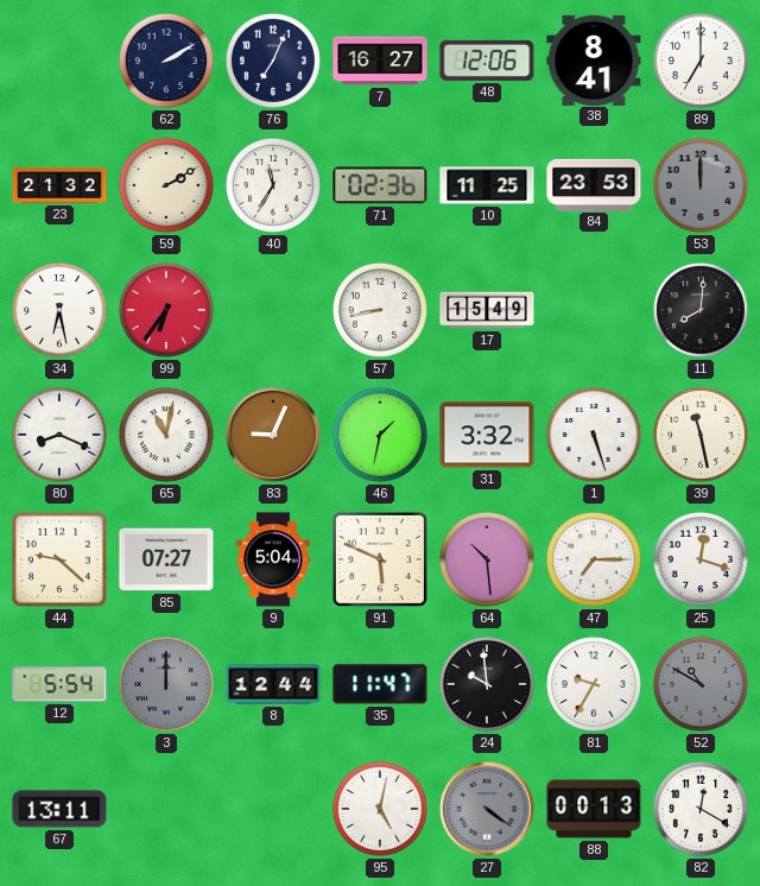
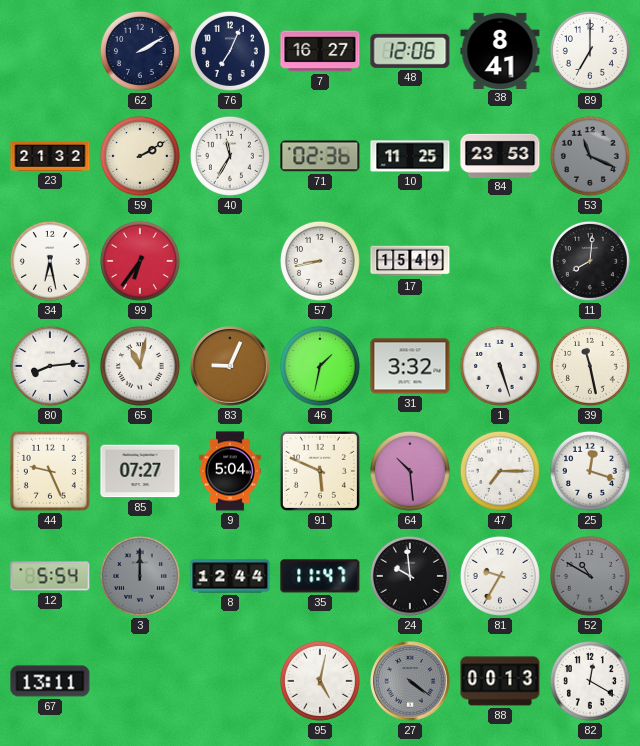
53: 12:00 -> 11:19
80: 8:19 -> 8:14
44: 9:22 -> 9:26
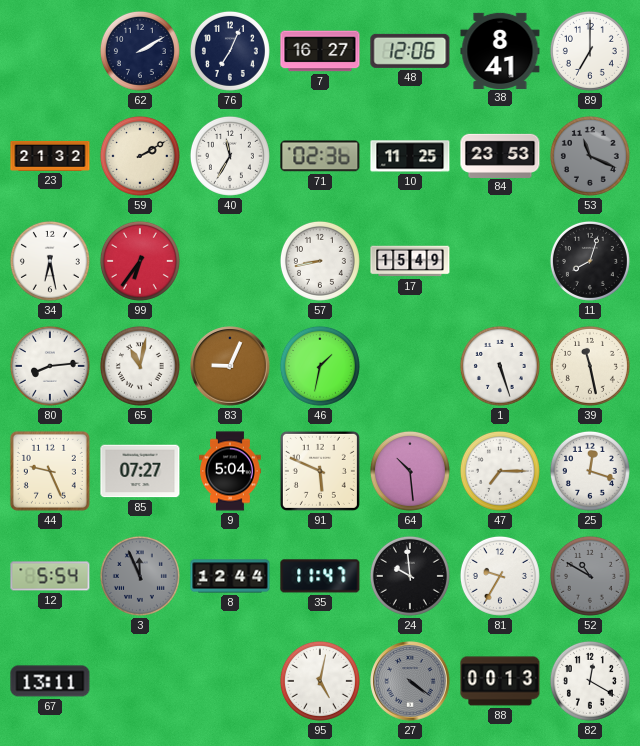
11: 8:01 -> 8:03
31: 3:32 -> none
3: 12:00 -> 11:56
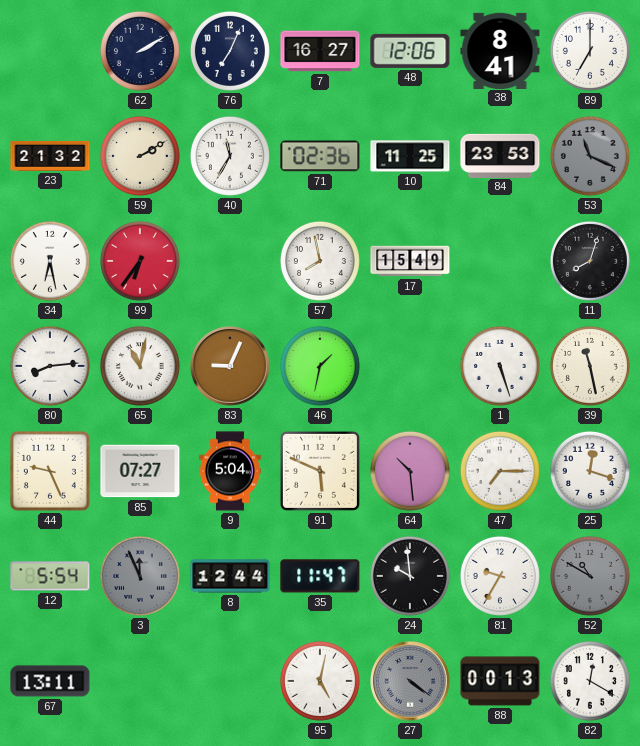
57: 8:43 -> 7:58
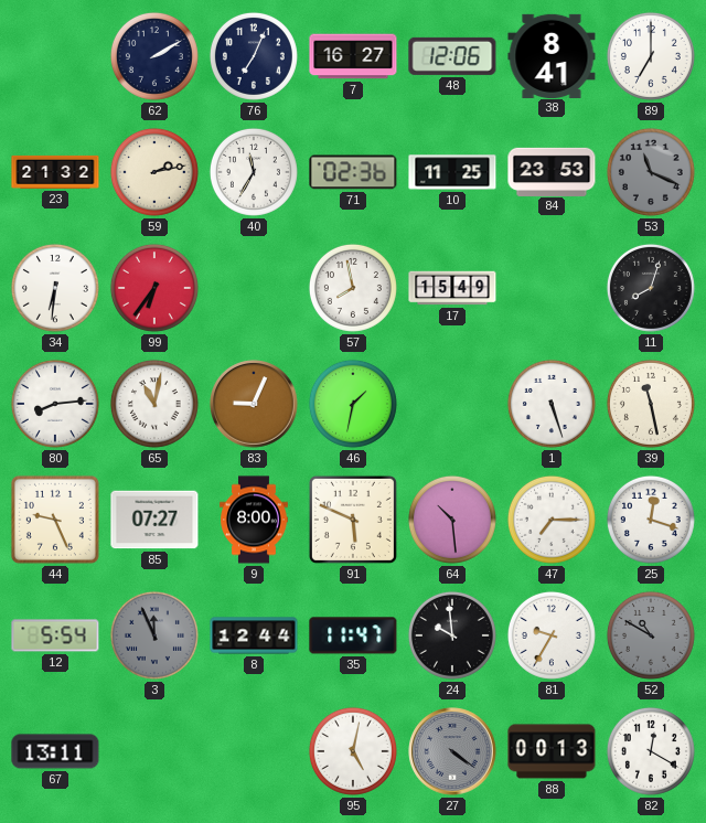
59: 2:10 -> 2:13
34: 6:28 -> 6:31
9: 5:04 -> 8:00
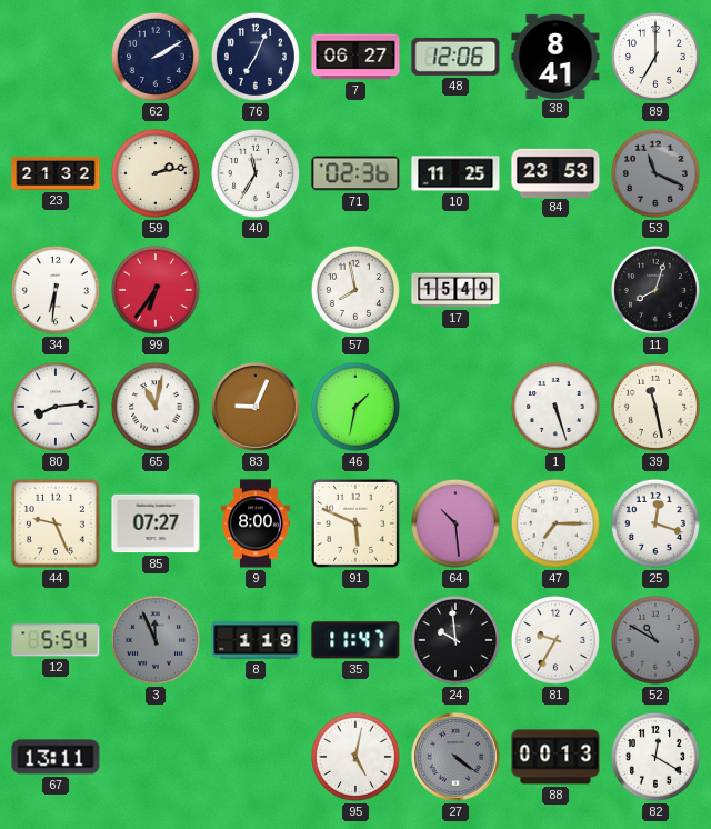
7: 16:27 -> 06:27
8: 12:44 -> 1:19
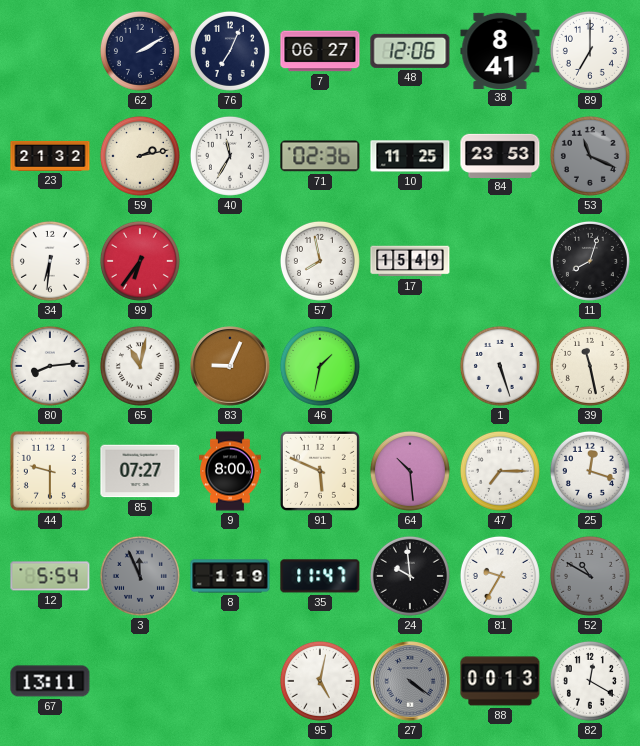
44: 9:26 -> 9:30
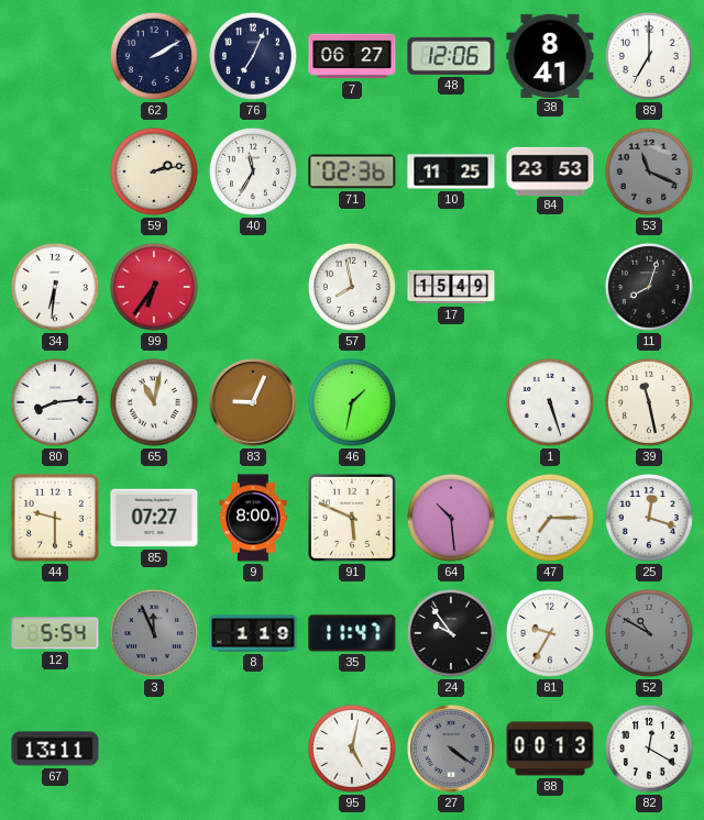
23: 21:32 -> none
24: 9:59 -> 9:54
